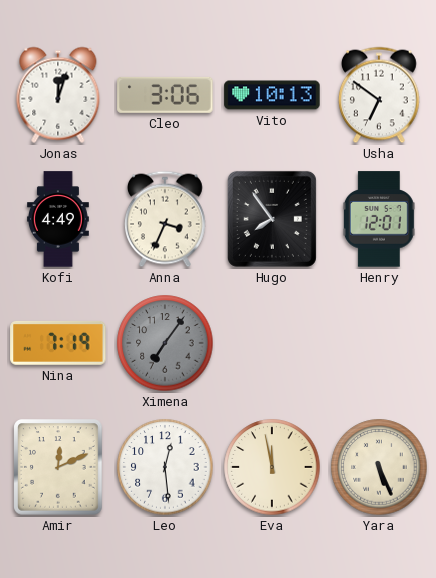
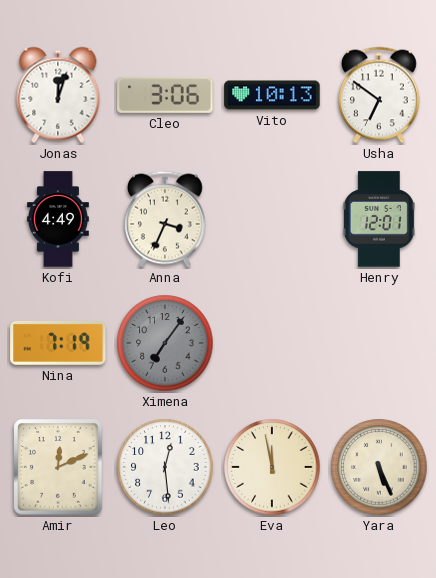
Hugo: 7:54 -> none
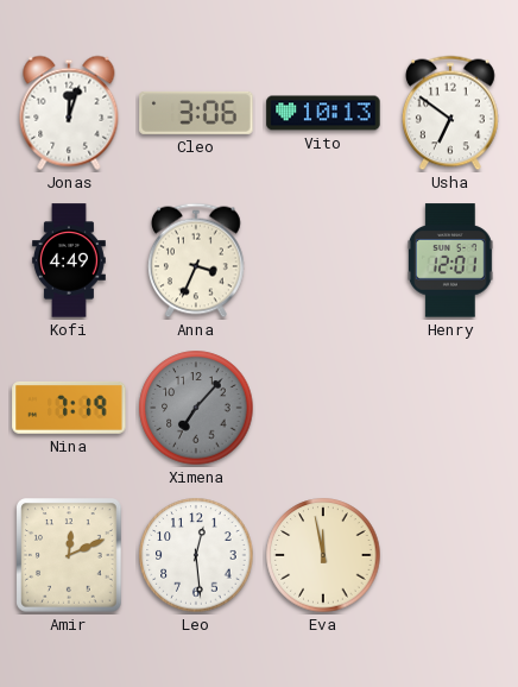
Ximena: 7:06 -> 7:07
Yara: 5:26 -> none
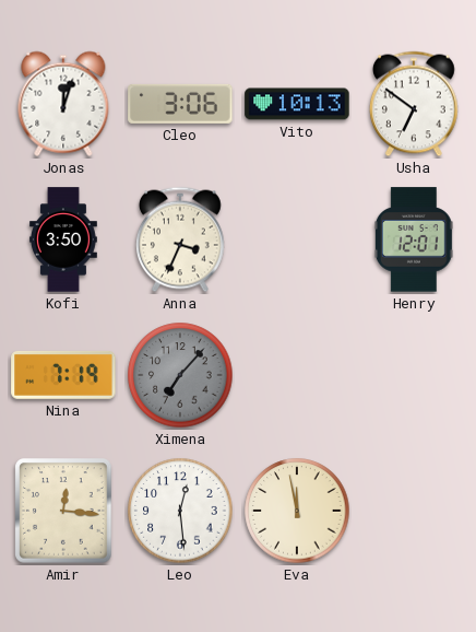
Kofi: 4:49 -> 3:50
Amir: 12:11 -> 12:16
